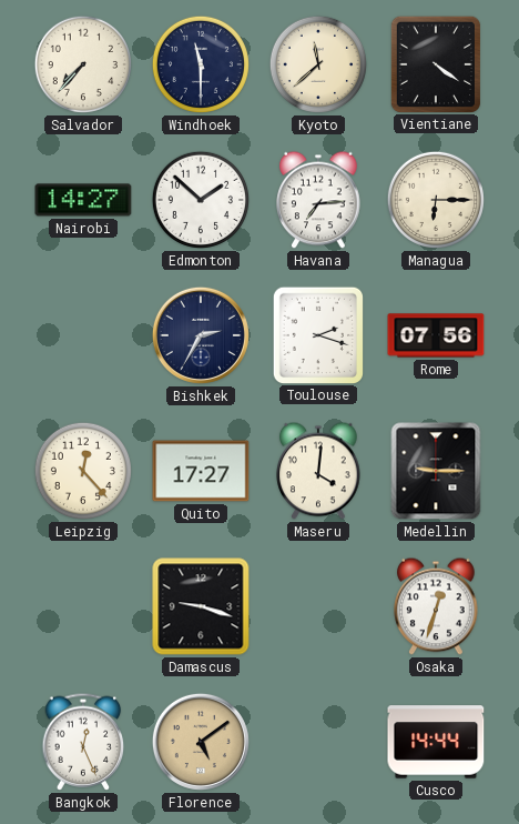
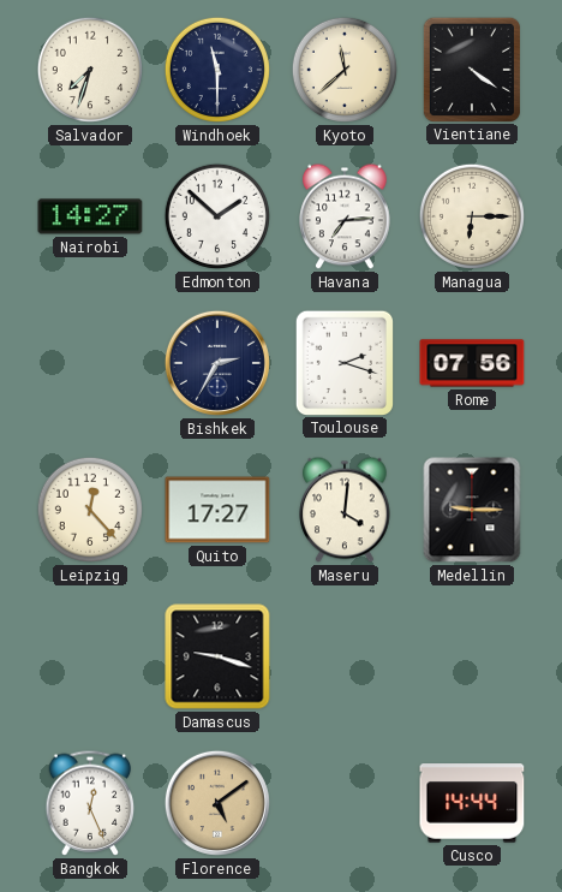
Salvador: 7:37 -> 7:33
Osaka: 12:33 -> none
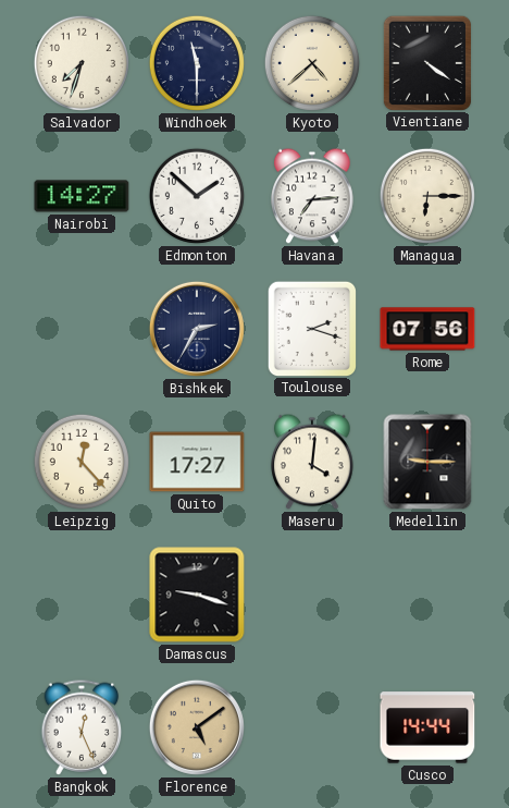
Kyoto: 11:38 -> 4:38
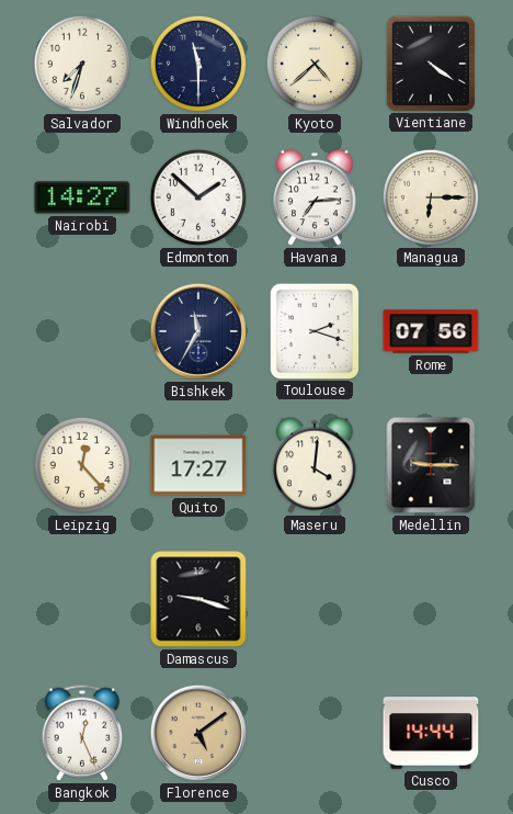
Bishkek: 2:35 -> 11:35
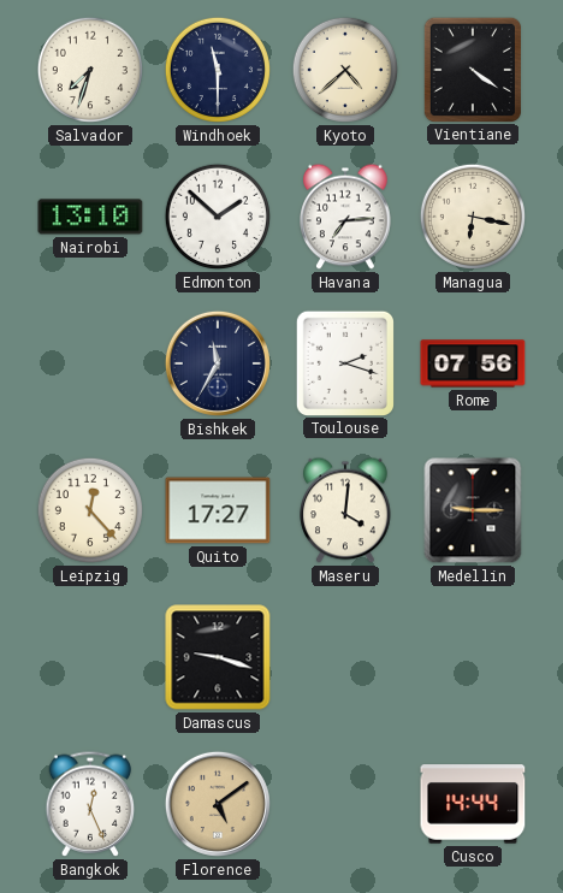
Nairobi: 14:27 -> 13:10
Managua: 6:15 -> 6:17
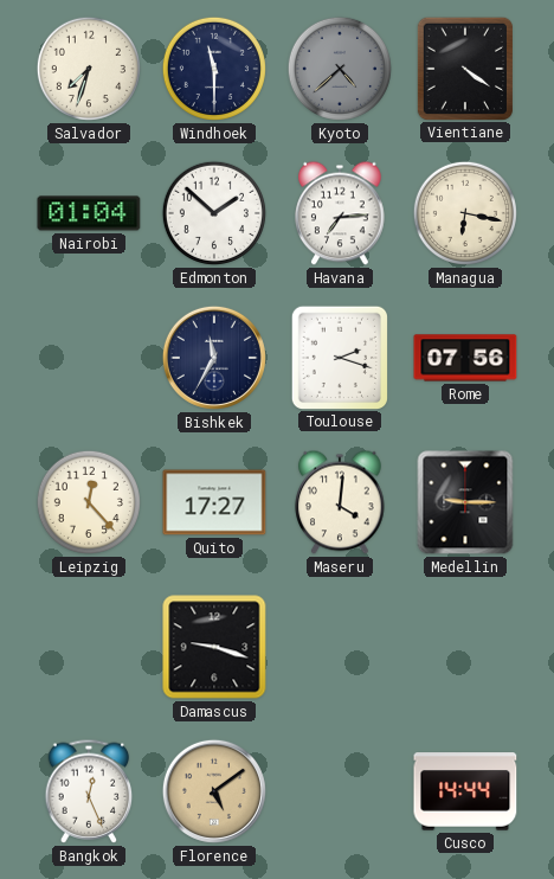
Kyoto dial: cream -> grey
Nairobi: 13:10 -> 01:04
